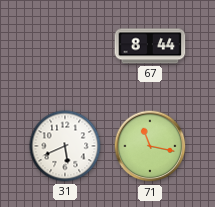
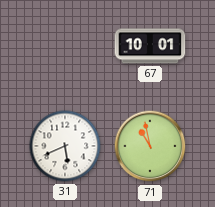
67: 8:44 -> 10:01
71: 11:17 -> 10:58
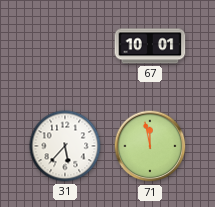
31: 5:41 -> 5:37
71: 10:58 -> 11:58
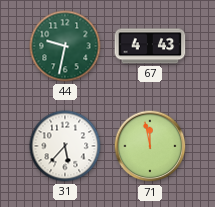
44: none -> 9:32
67: 10:01 -> 4:43
